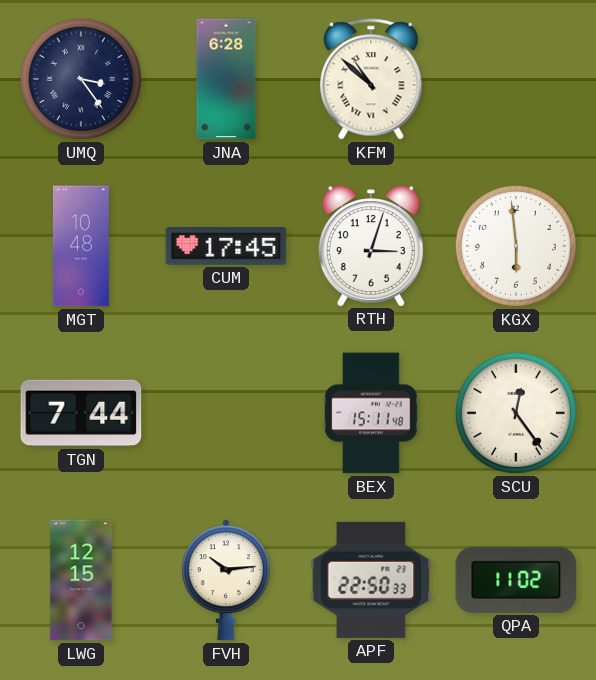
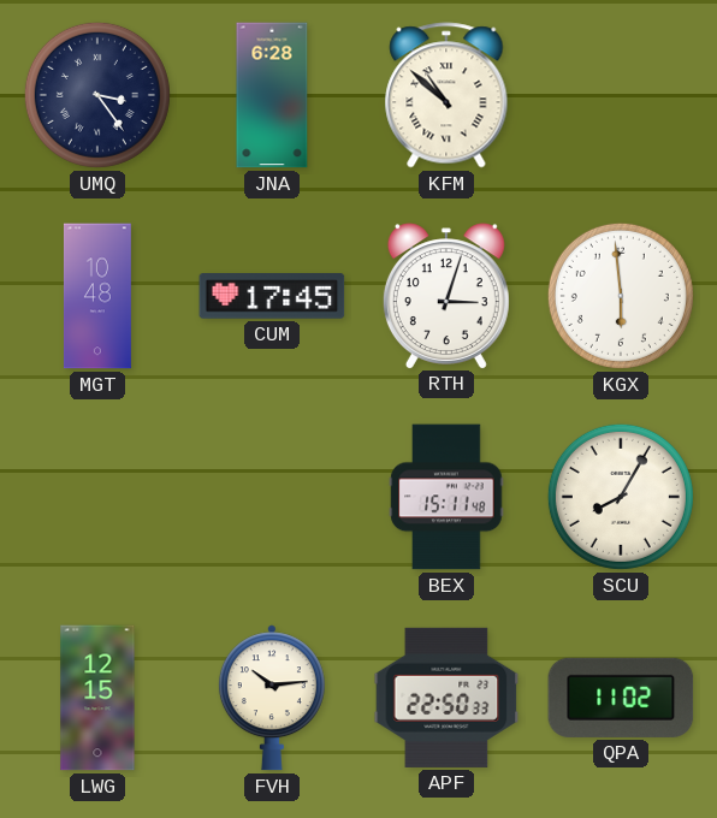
TGN: 7:44 -> none
SCU: 12:24 -> 8:05
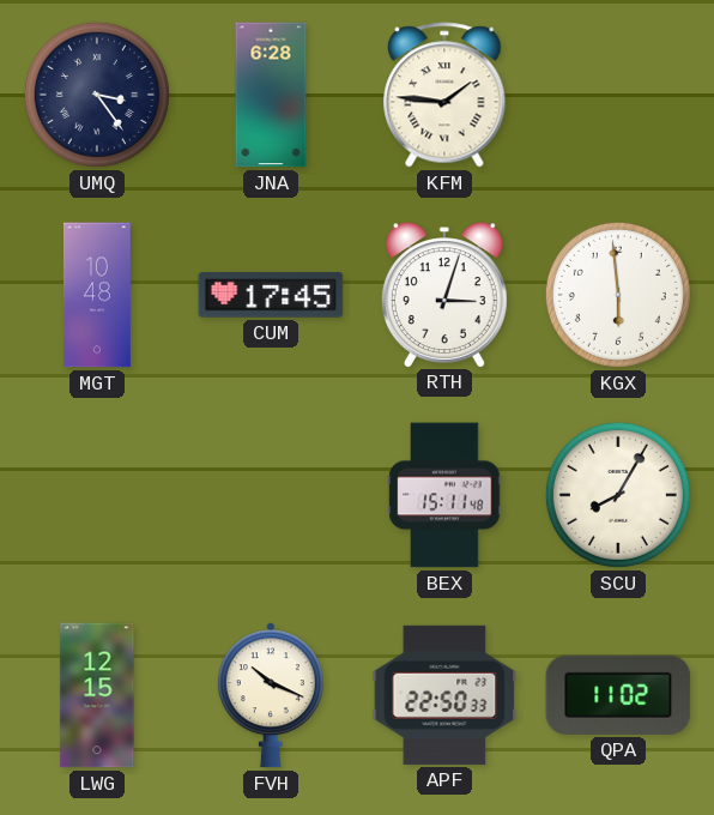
KFM: 10:52 -> 1:46
FVH: 10:14 -> 10:19
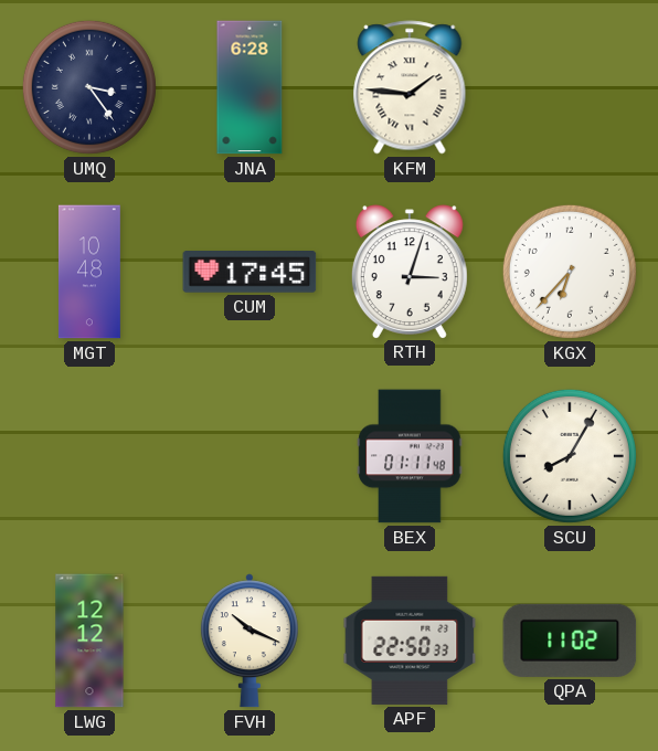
KGX: 5:59 -> 6:37
BEX: 15:11 -> 01:11
LWG: 12:15 -> 12:12
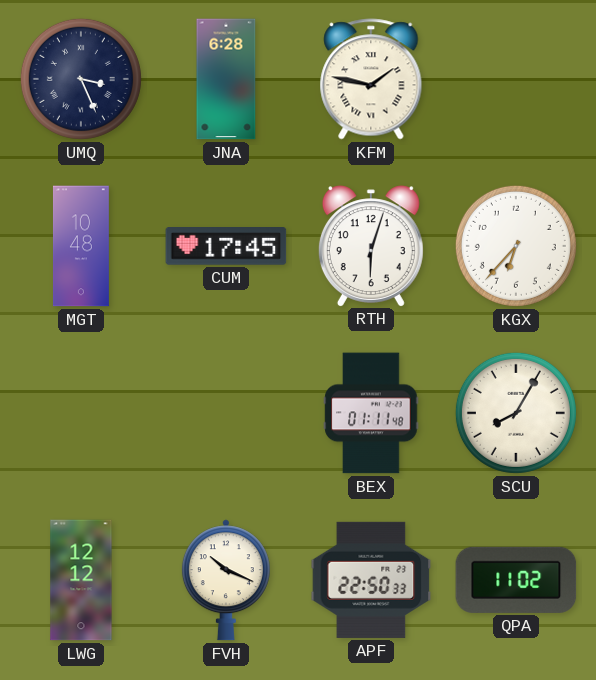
UMQ: 3:24 -> 3:26
KFM: 1:46 -> 1:47
RTH: 3:03 -> 6:03
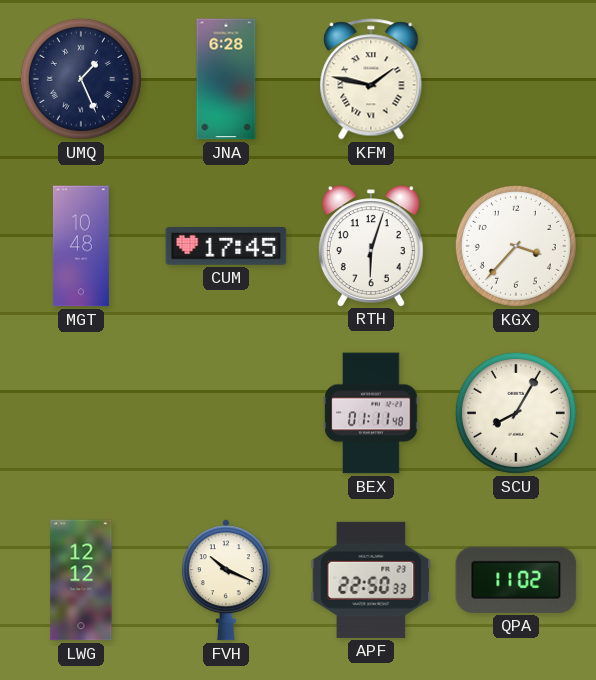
UMQ: 3:26 -> 1:26
KGX: 6:37 -> 3:37
